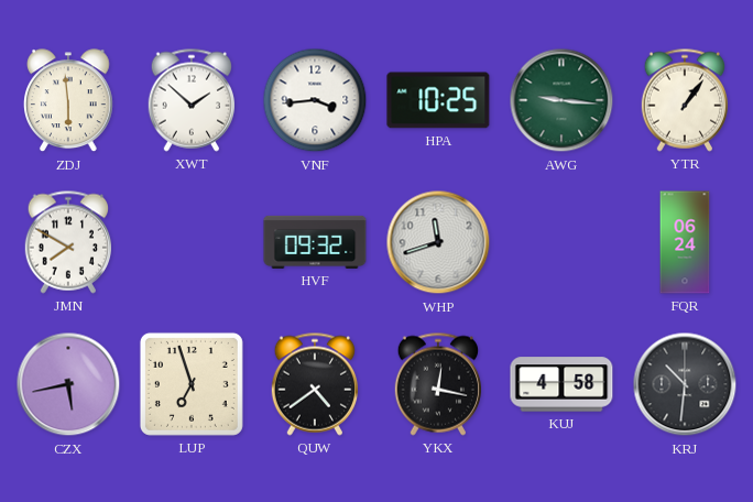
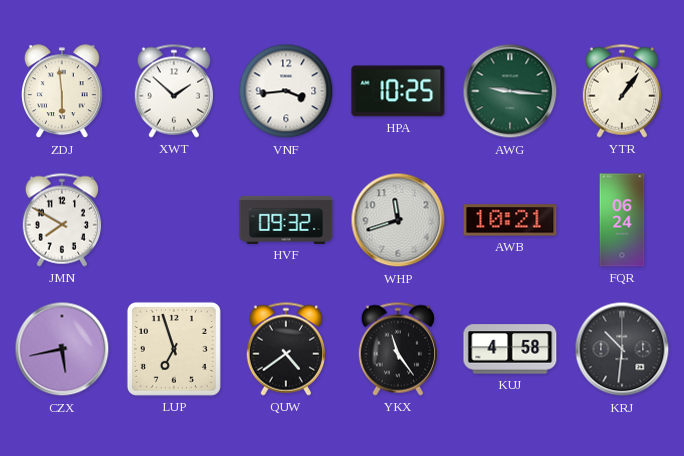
AWB: none -> 10:21
YKX: 12:17 -> 11:24
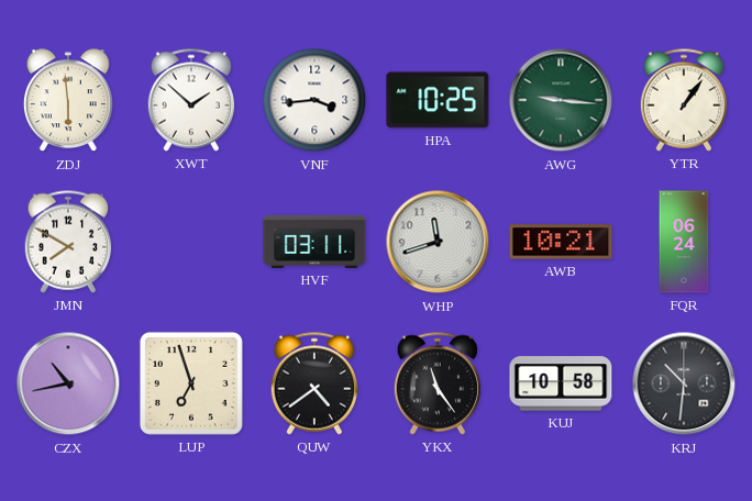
HVF: 09:32 -> 03:11
CZX: 5:43 -> 10:43
KUJ: 4:58 -> 10:58
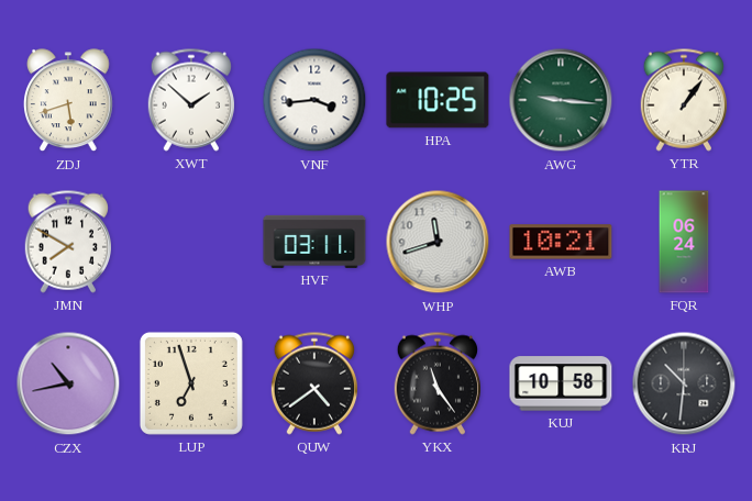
ZDJ: 5:59 -> 5:42
